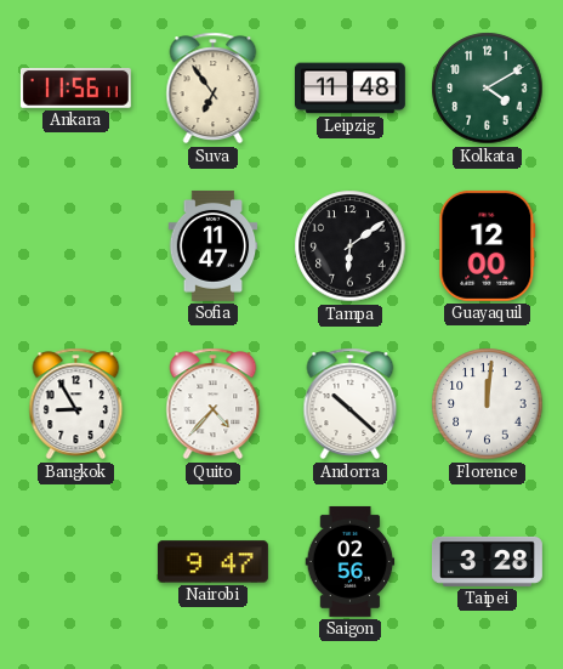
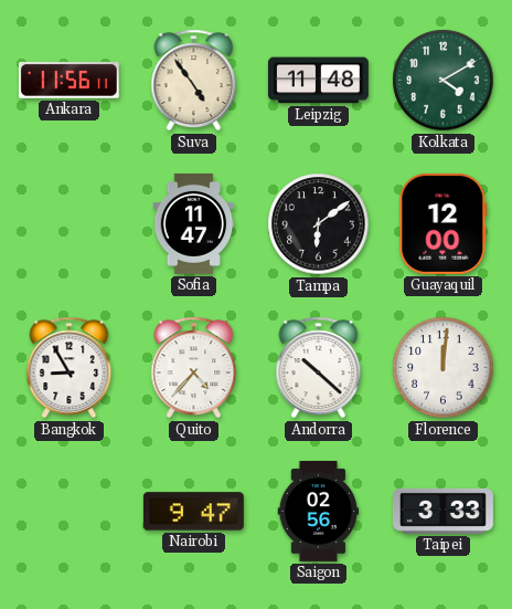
Suva: 6:54 -> 4:54
Taipei: 3:28 -> 3:33
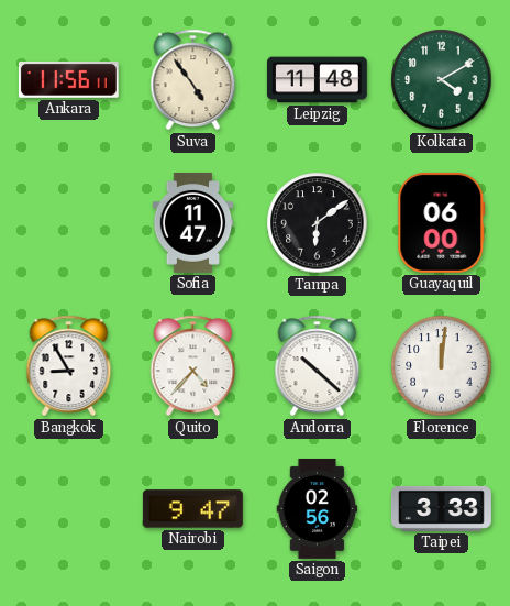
Guayaquil: 12:00 -> 06:00
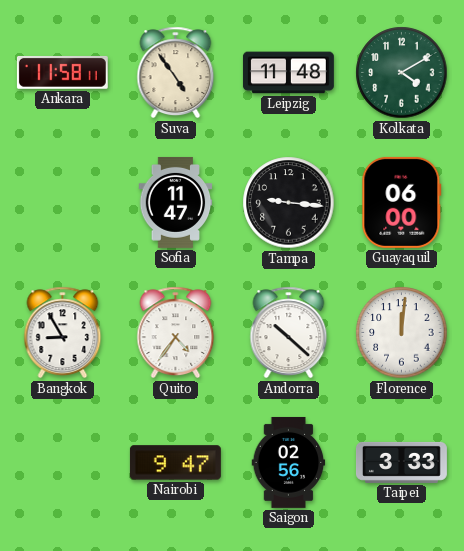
Ankara: 11:56 -> 11:58
Tampa: 6:09 -> 9:16
Quito: 4:37 -> 4:36
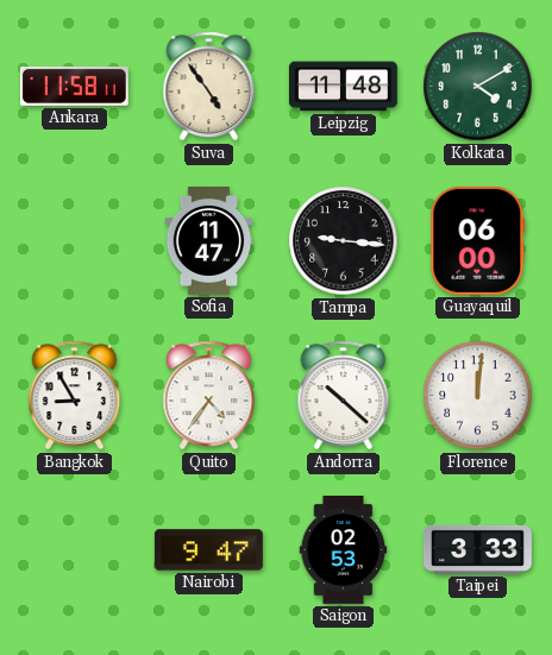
Saigon: 02:56 -> 02:53
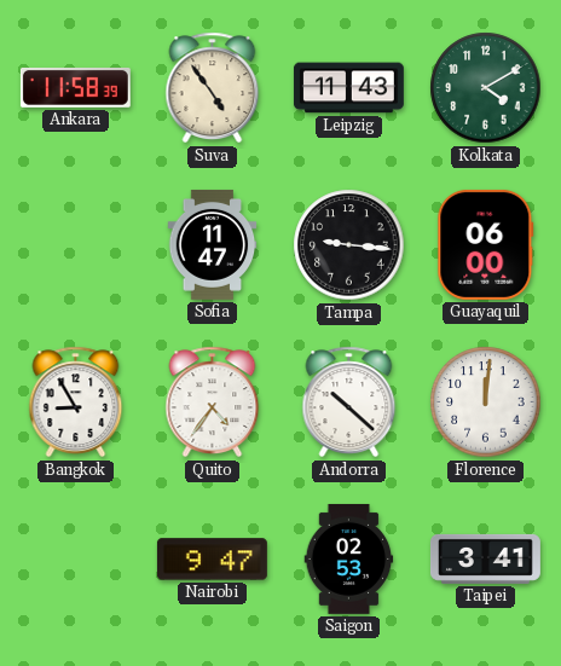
Ankara: 11:58:11 -> 11:58:39
Leipzig: 11:48 -> 11:43
Taipei: 3:33 -> 3:41
